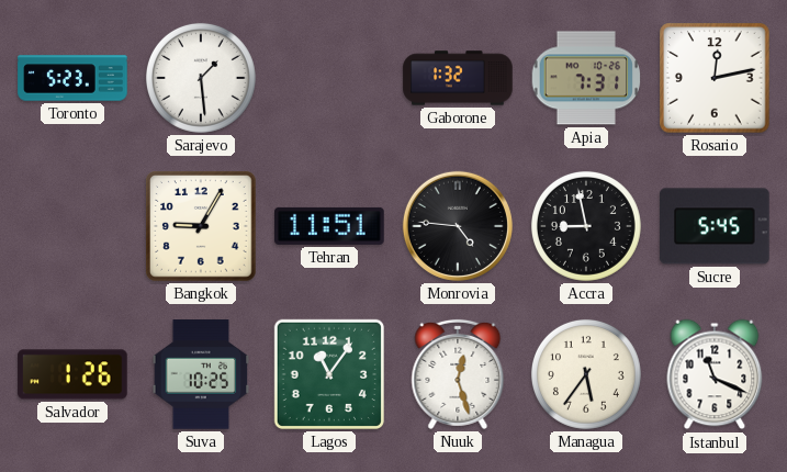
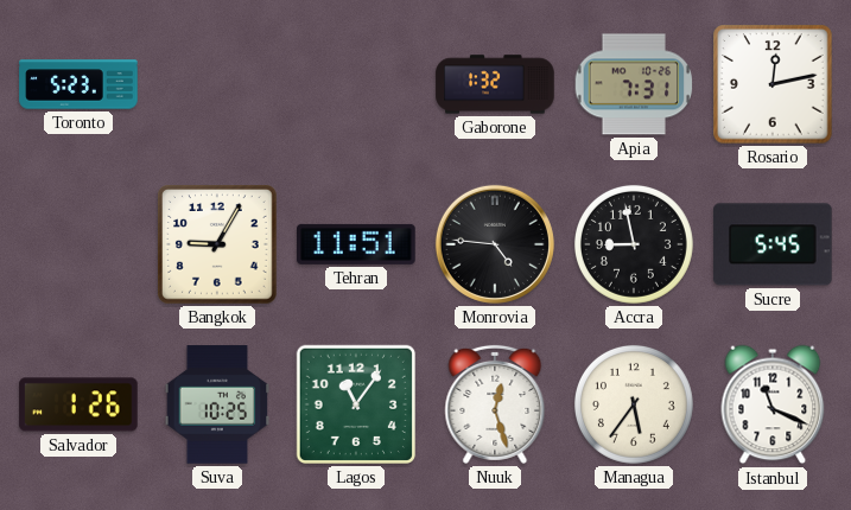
Sarajevo: 1:29 -> none
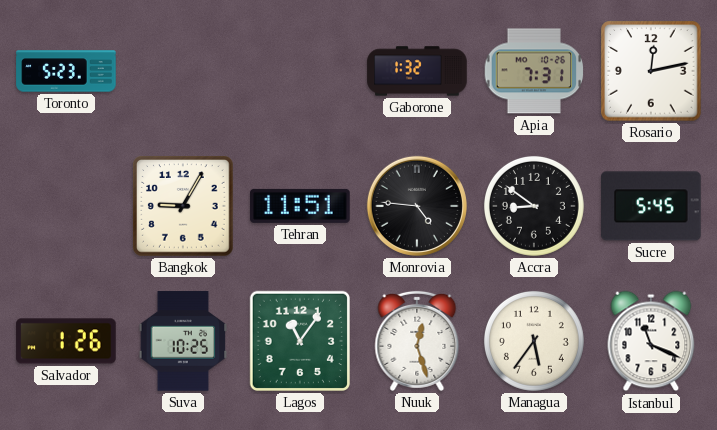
Accra: 8:58 -> 8:51
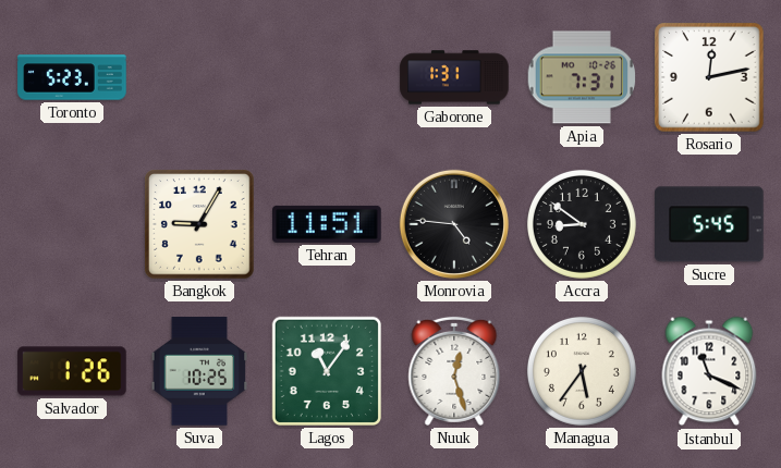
Gaborone: 1:32 -> 1:31
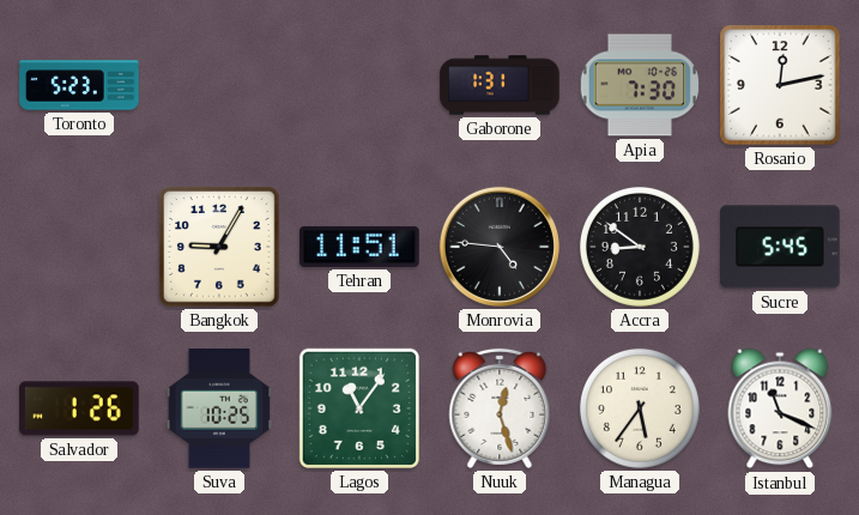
Apia: 7:31 -> 7:30
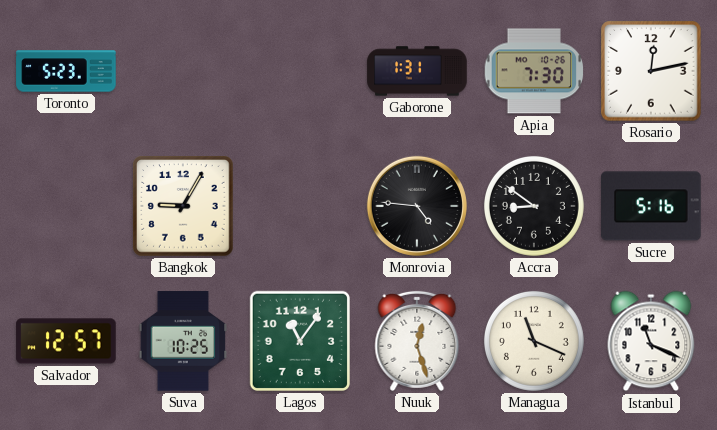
Tehran: 11:51 -> none
Sucre: 5:45 -> 5:16
Salvador: 1:26 -> 12:57
Managua: 5:36 -> 11:19
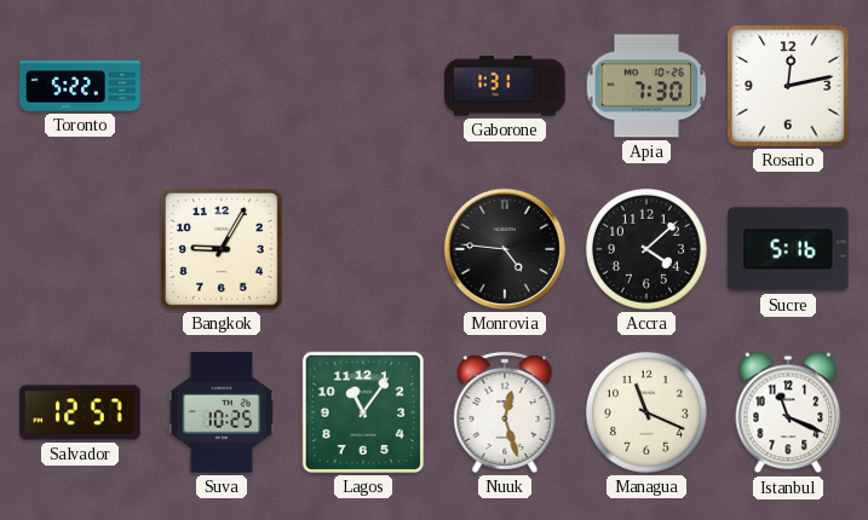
Toronto: 5:23 -> 5:22
Accra: 8:51 -> 4:08
